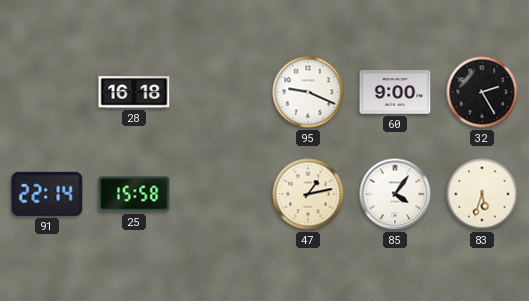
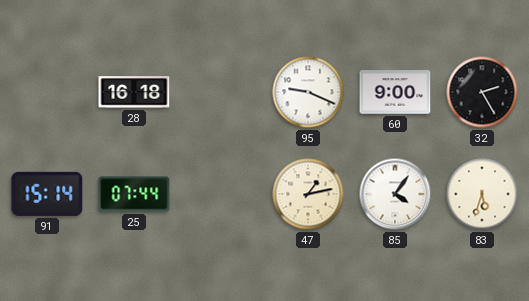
91: 22:14 -> 15:14
25: 15:58 -> 07:44
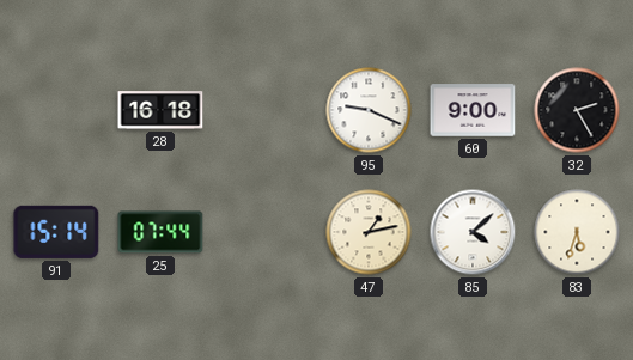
85: 4:06 -> 4:08
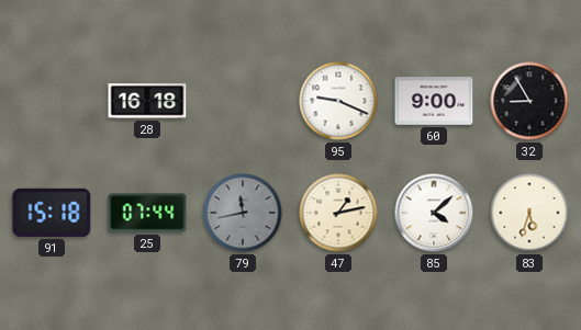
32: 2:25 -> 8:55
91: 15:14 -> 15:18
79: none -> 11:43
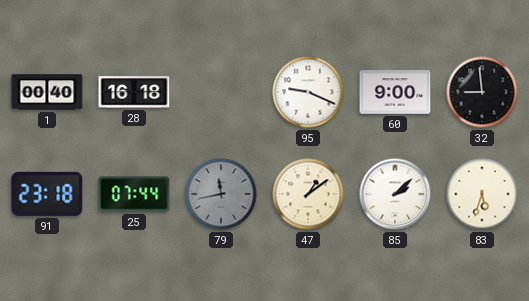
1: none -> 00:40
32: 8:55 -> 8:59
91: 15:18 -> 23:18
47: 1:13 -> 1:09
85: 4:08 -> 2:08
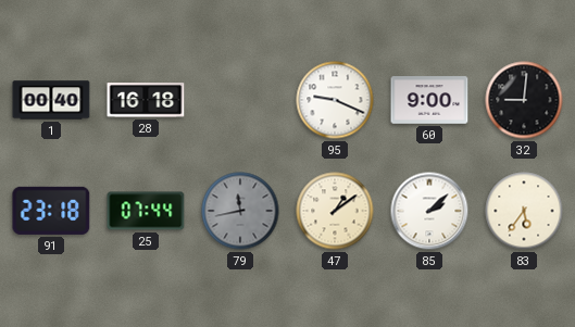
32: 8:59 -> 9:01
83: 5:33 -> 5:36
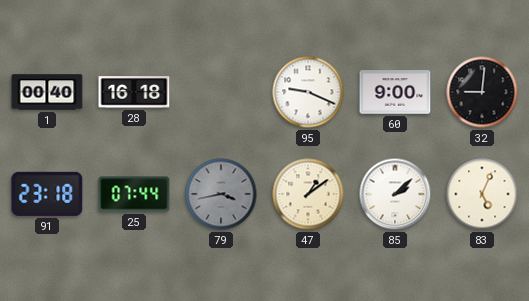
79: 11:43 -> 3:43
83: 5:36 -> 5:04
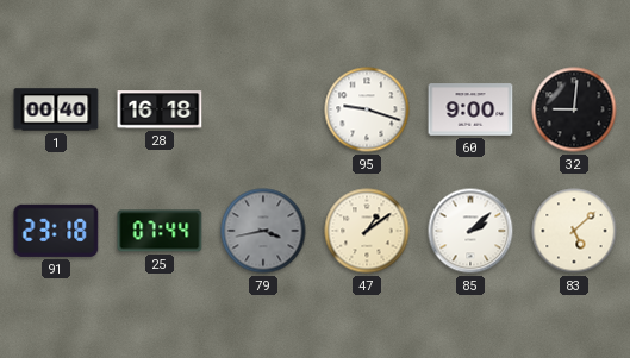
95: 9:19 -> 9:18
83: 5:04 -> 5:08
